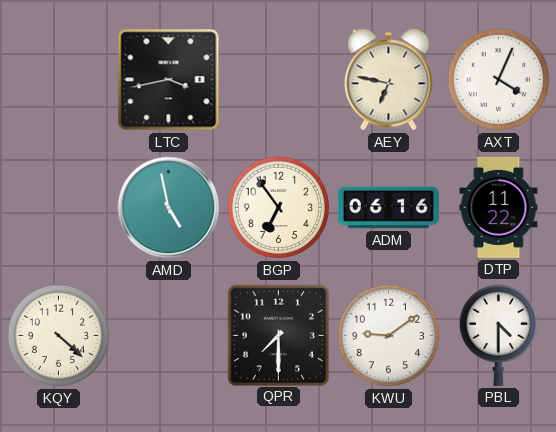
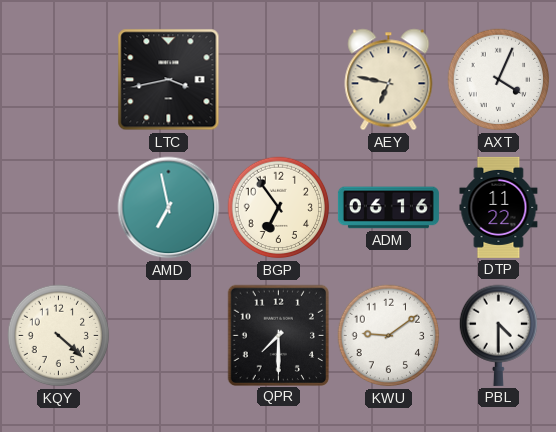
AMD: 4:58 -> 6:58
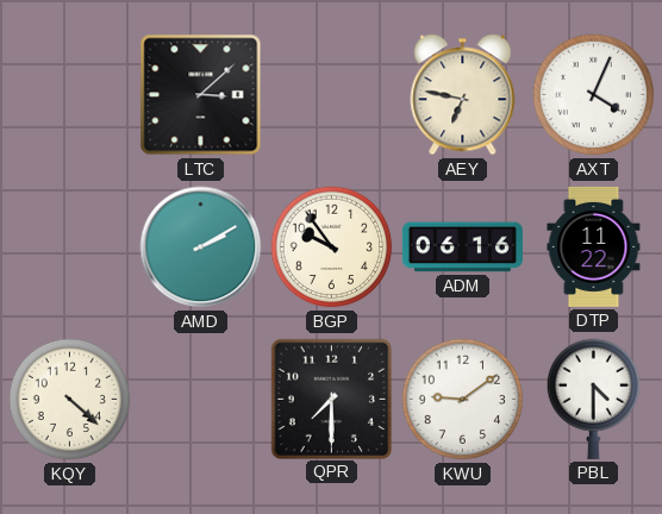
LTC: 3:43 -> 3:08
AMD: 6:58 -> 2:10
BGP: 6:54 -> 9:54
